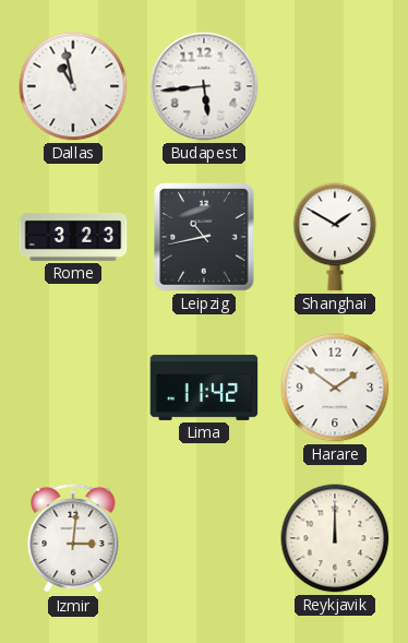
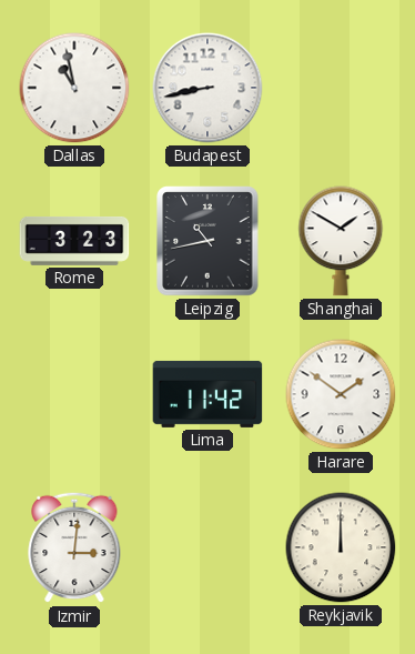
Budapest: 5:44 -> 8:43
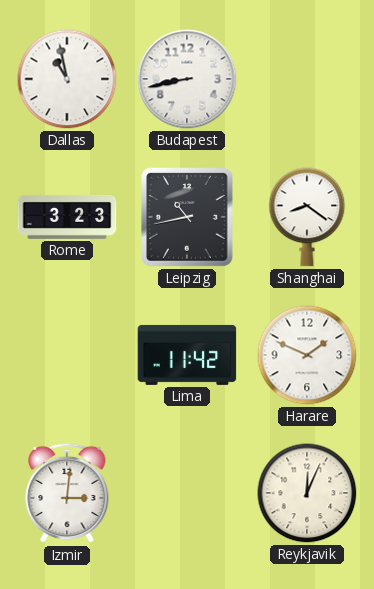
Shanghai: 1:50 -> 8:21
Harare: 1:51 -> 1:49
Reykjavik: 12:00 -> 12:04
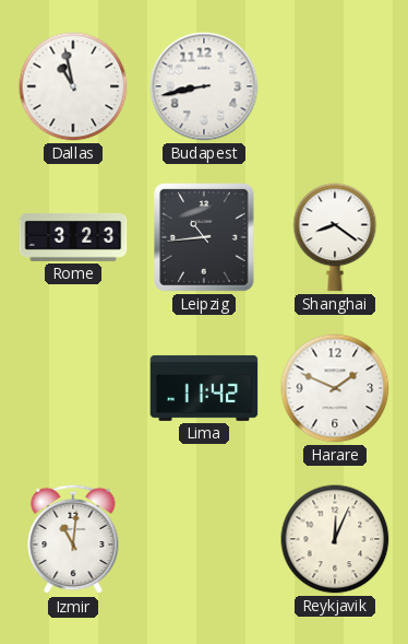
Leipzig: 10:43 -> 10:44
Izmir: 3:01 -> 11:01
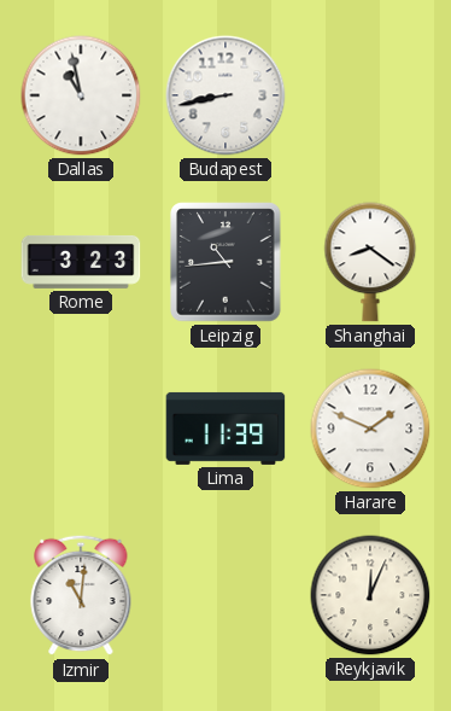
Lima: 11:42 -> 11:39
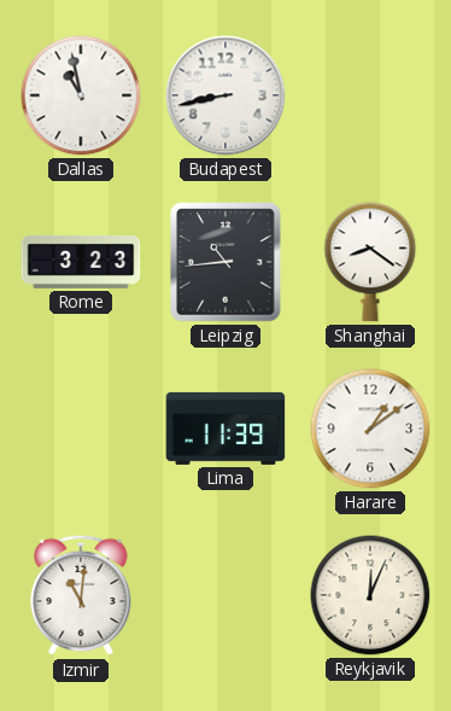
Harare: 1:49 -> 1:09
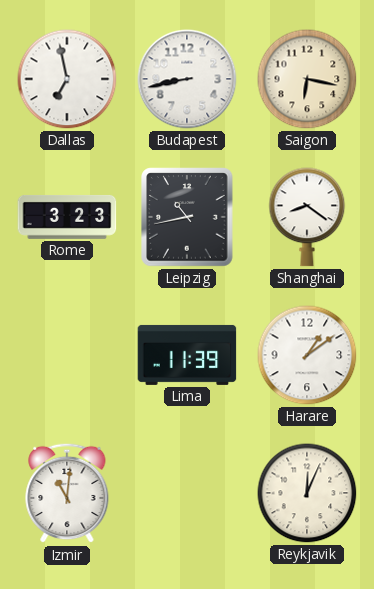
Dallas: 10:58 -> 6:58
Saigon: none -> 6:17
Leipzig: 10:44 -> 10:43
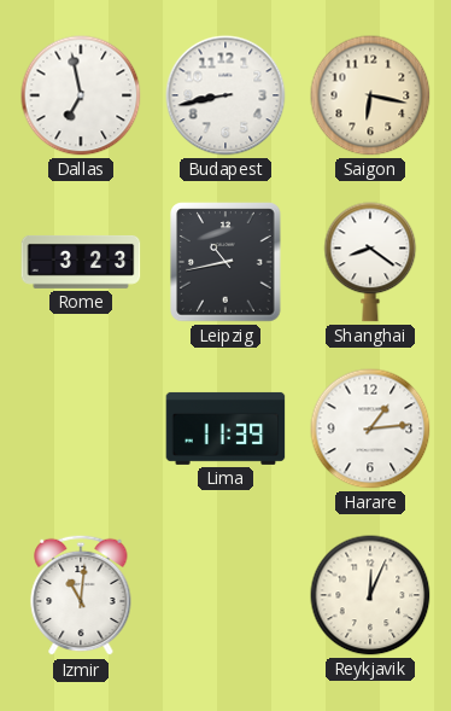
Harare: 1:09 -> 1:14
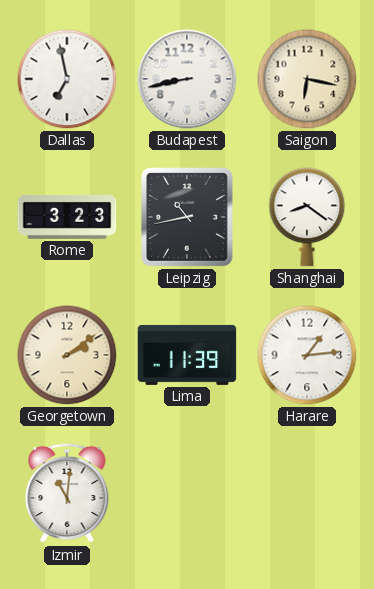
Georgetown: none -> 2:09
Reykjavik: 12:04 -> none
